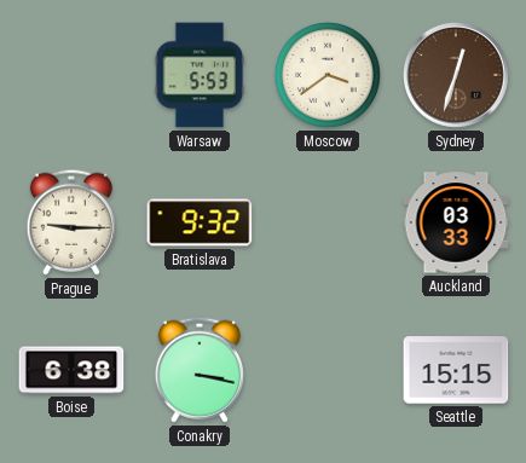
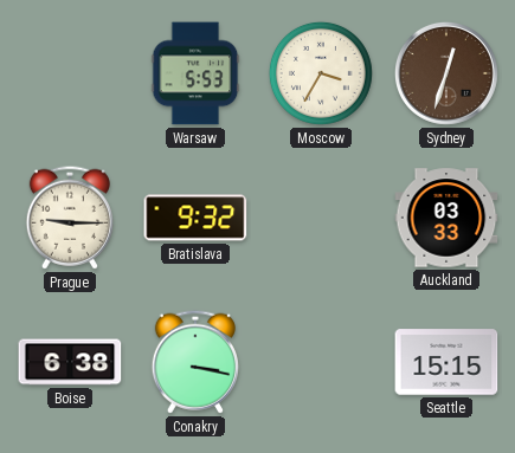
Moscow: 3:39 -> 3:35
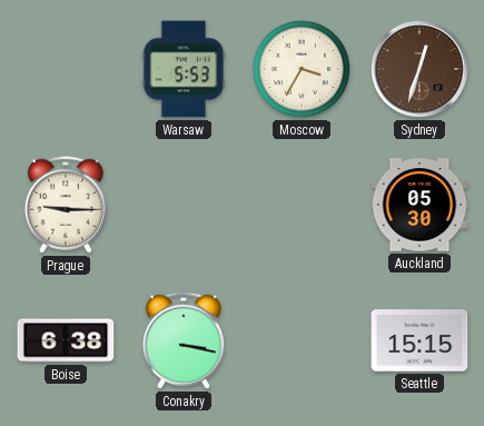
Bratislava: 9:32 -> none
Auckland: 03:33 -> 05:30
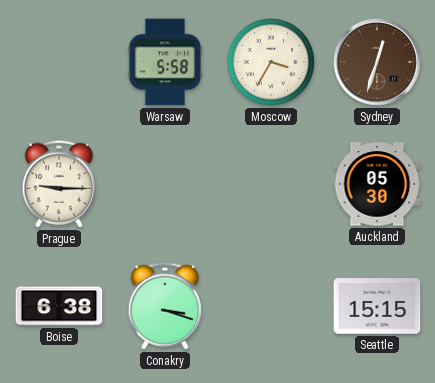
Warsaw: 5:53 -> 5:58
Conakry: 3:17 -> 3:18
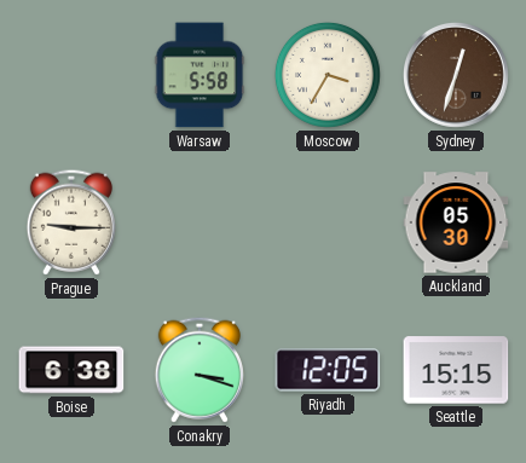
Riyadh: none -> 12:05
